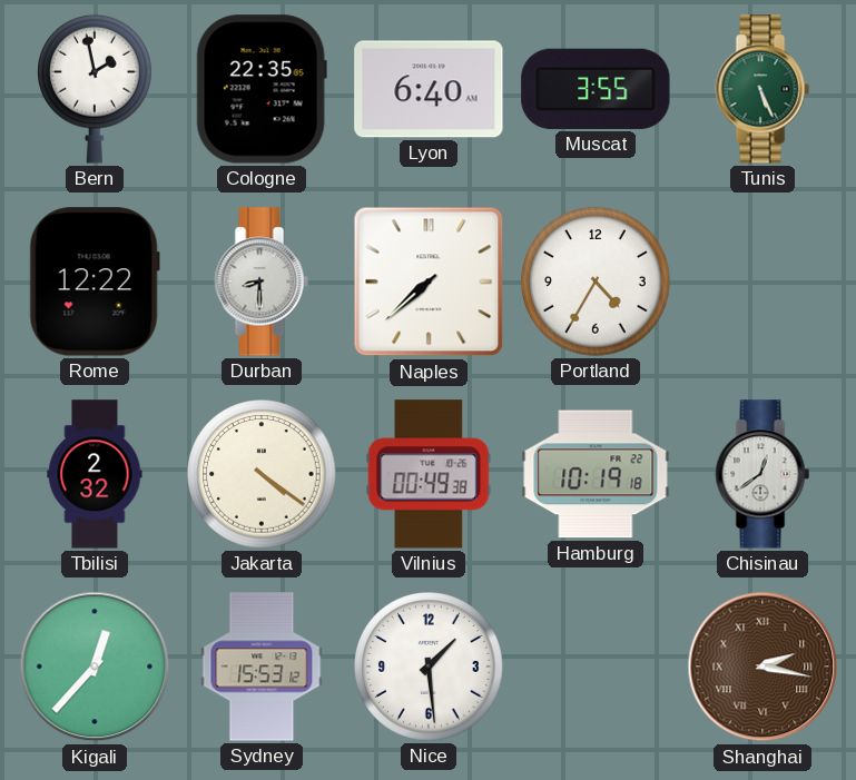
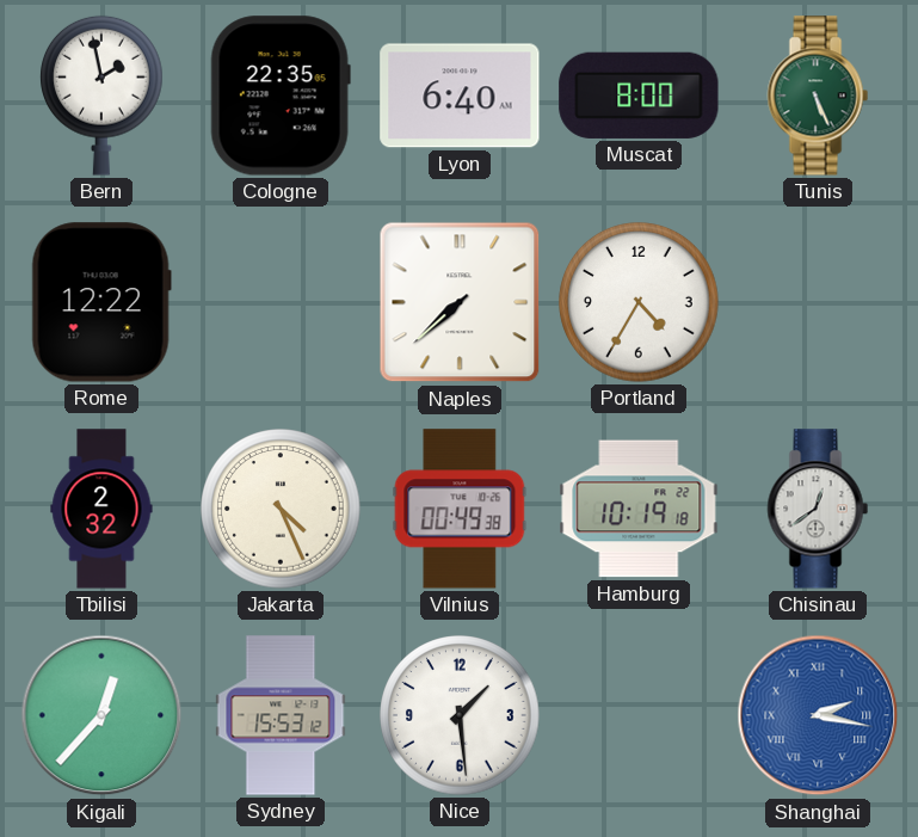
Muscat: 3:55 -> 8:00
Durban: 8:30 -> none
Jakarta: 4:21 -> 4:26
Shanghai dial: brown -> blue
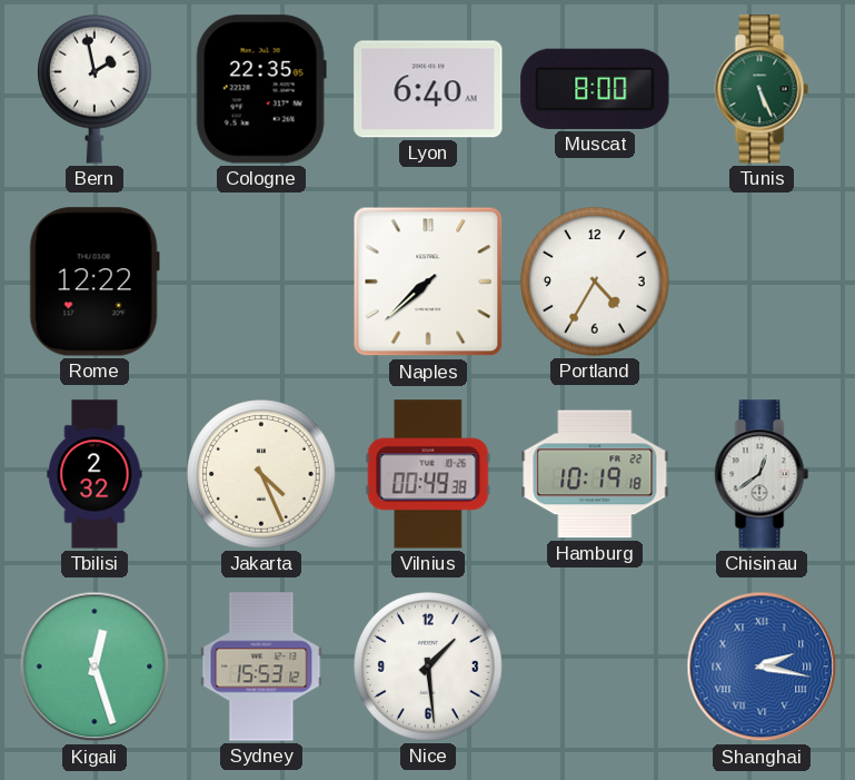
Kigali: 12:37 -> 12:27
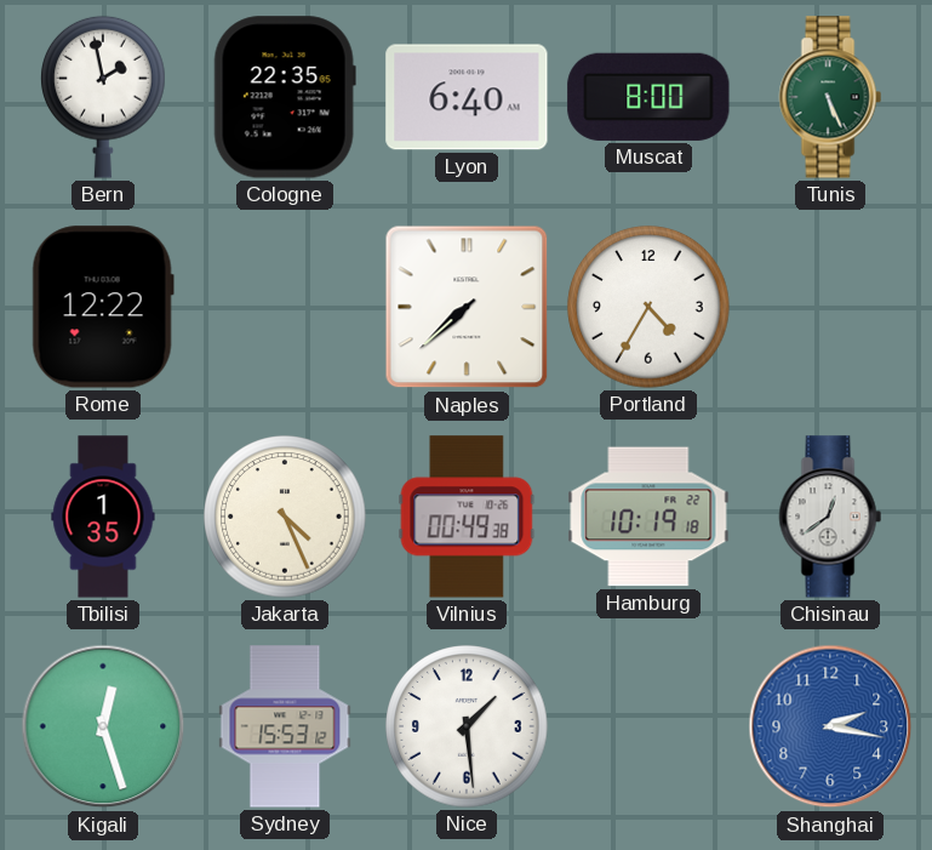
Tbilisi: 2:32 -> 1:35
Shanghai numerals: Roman -> Arabic
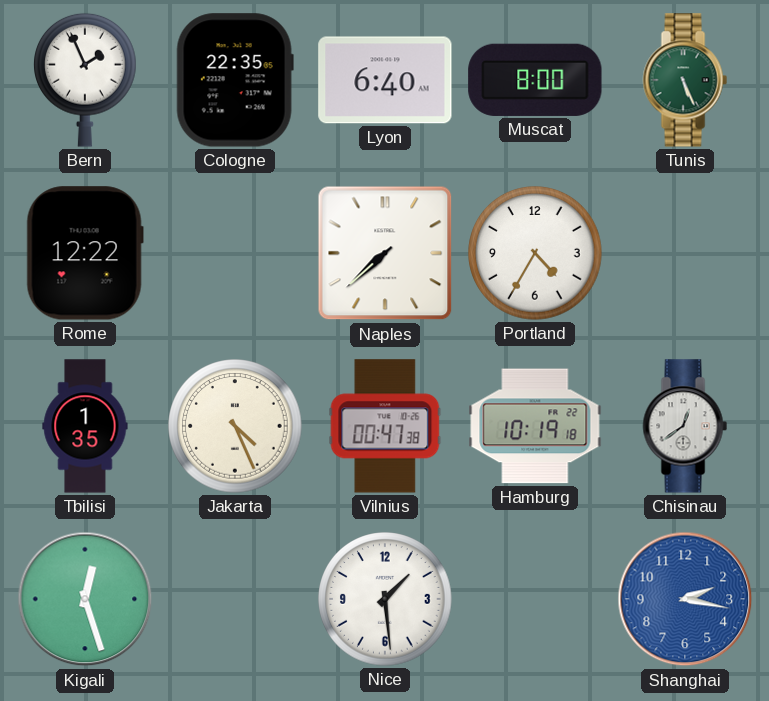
Bern: 1:58 -> 1:56
Vilnius: 00:49 -> 00:47
Sydney: 15:53 -> none
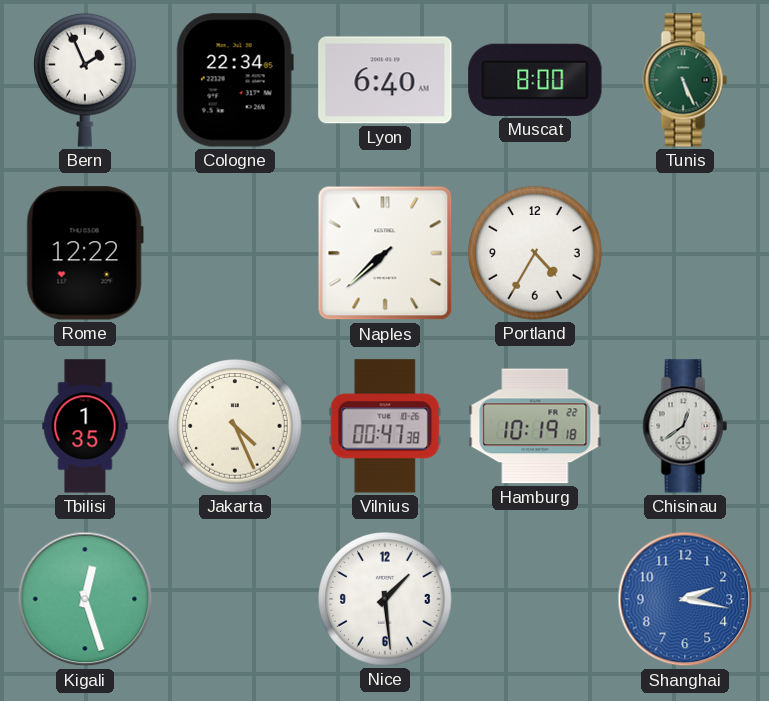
Cologne: 22:35 -> 22:34
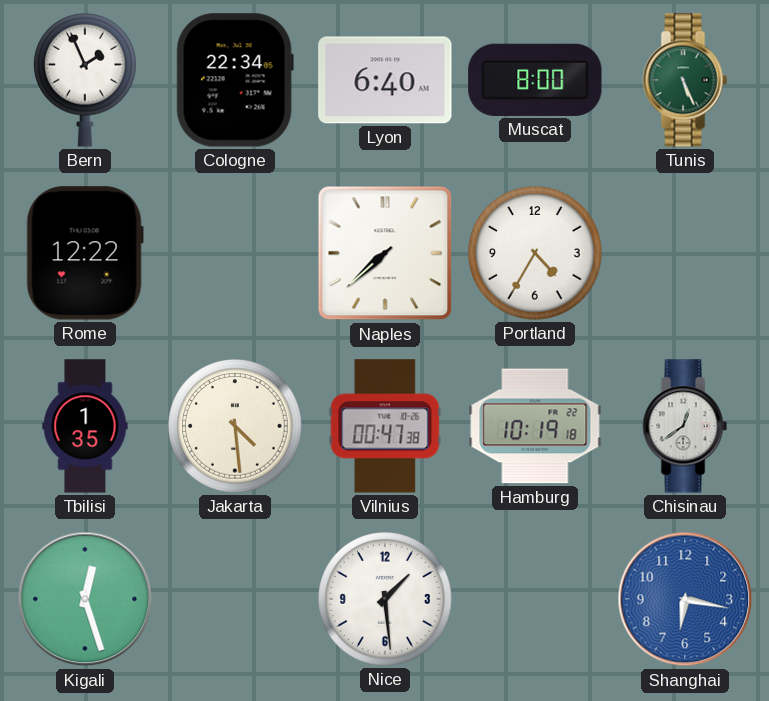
Jakarta: 4:26 -> 4:29
Shanghai: 2:17 -> 6:17
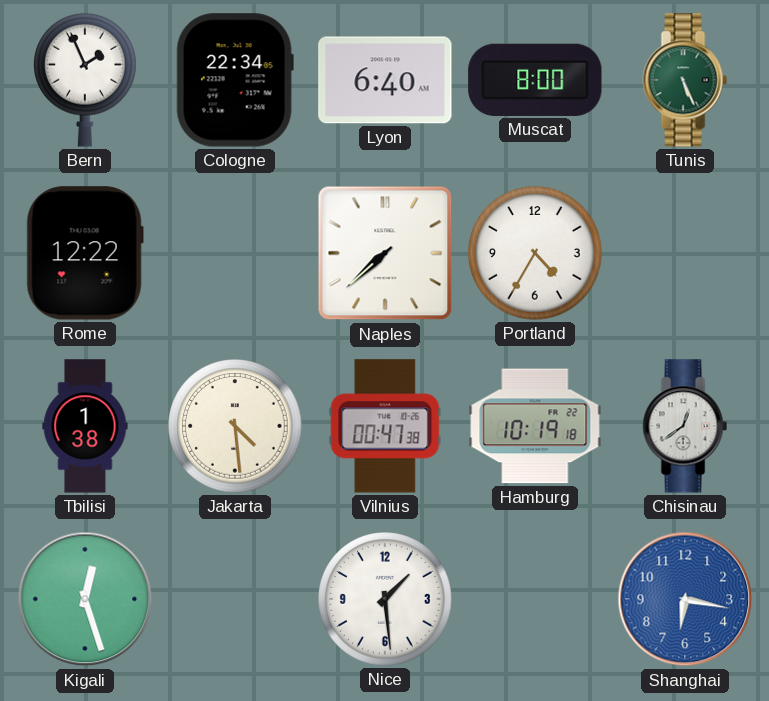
Tbilisi: 1:35 -> 1:38
